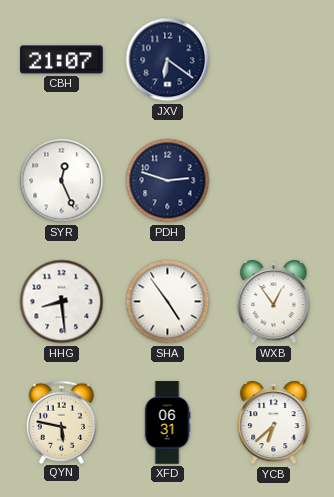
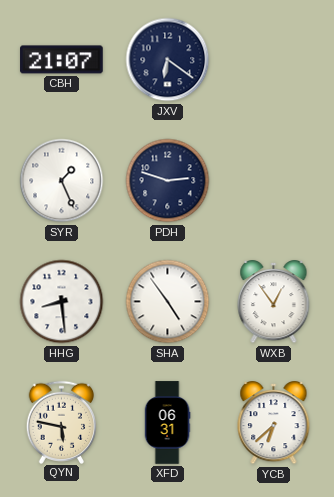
SYR: 12:26 -> 1:26
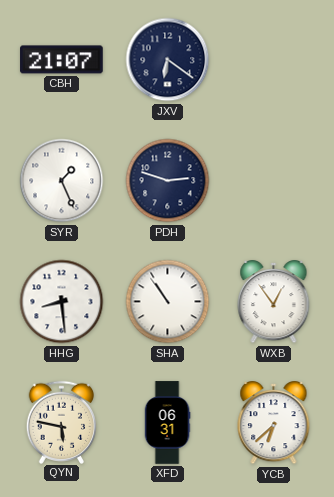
SHA: 4:54 -> 10:54
